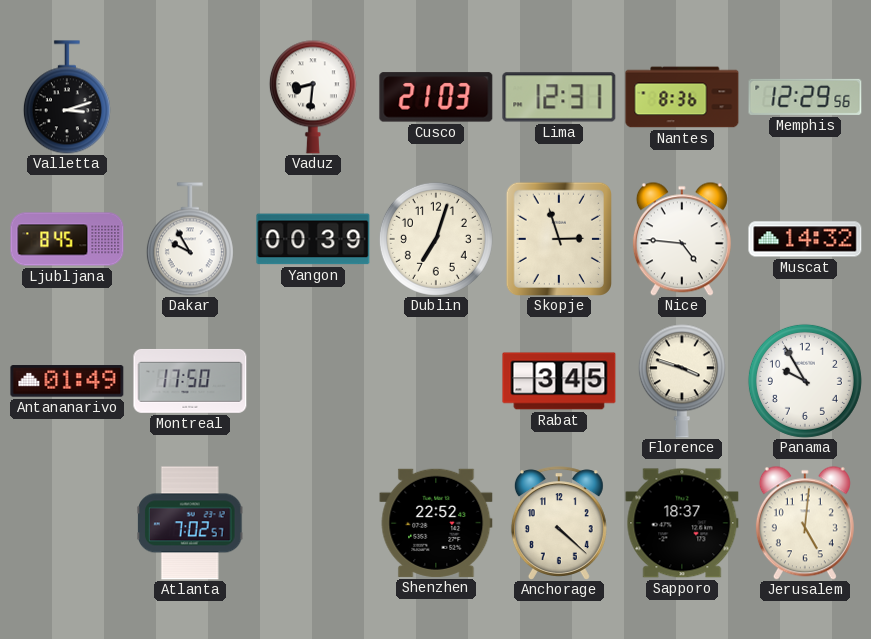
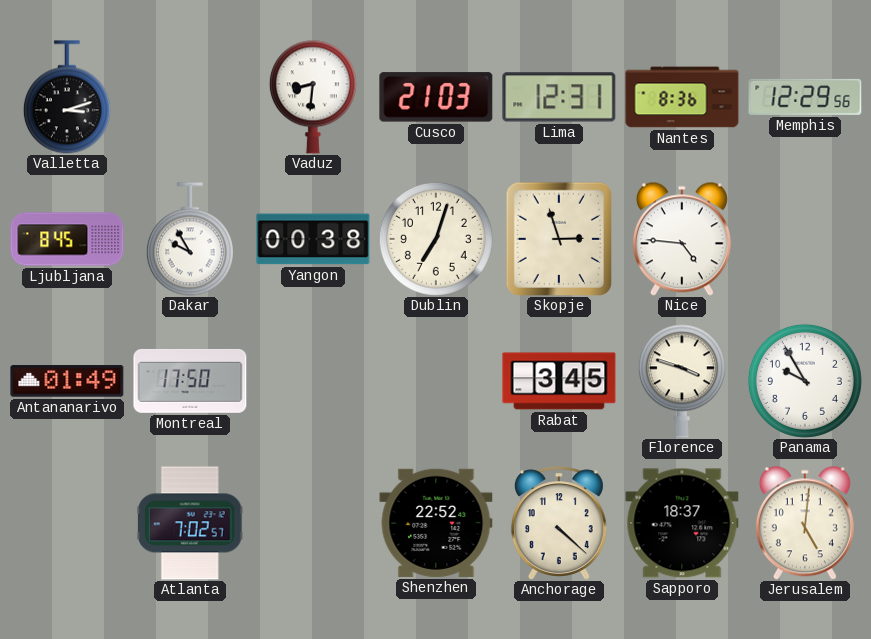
Yangon: 00:39 -> 00:38
Muscat: 14:32 -> none
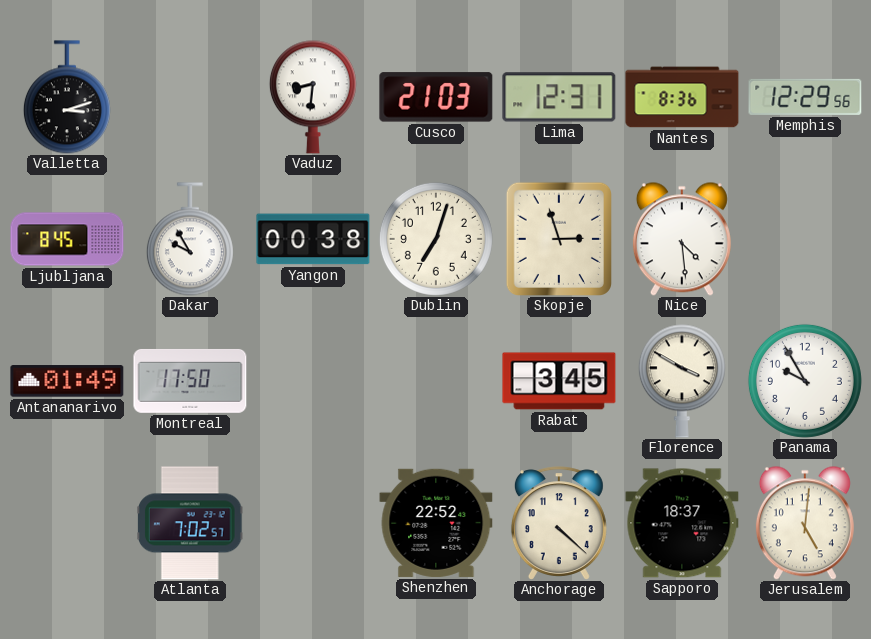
Nice: 4:46 -> 4:29
Florence: 3:48 -> 3:50
